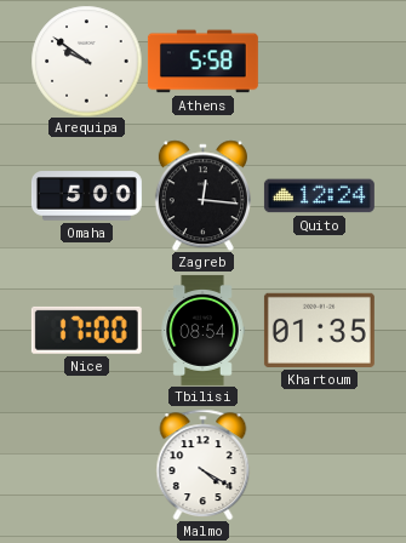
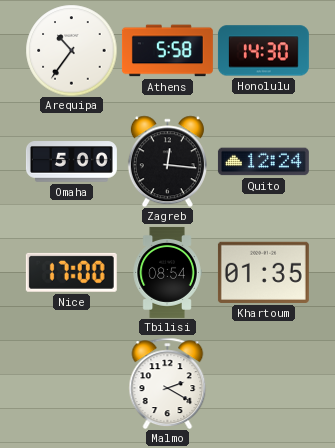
Arequipa: 9:51 -> 10:36
Honolulu: none -> 14:30
Malmo: 4:20 -> 2:20
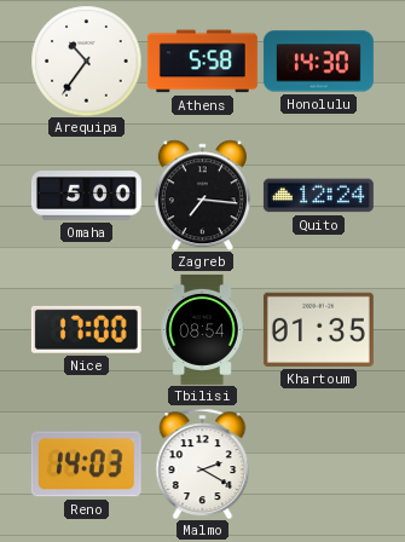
Zagreb: 12:16 -> 7:16
Reno: none -> 14:03
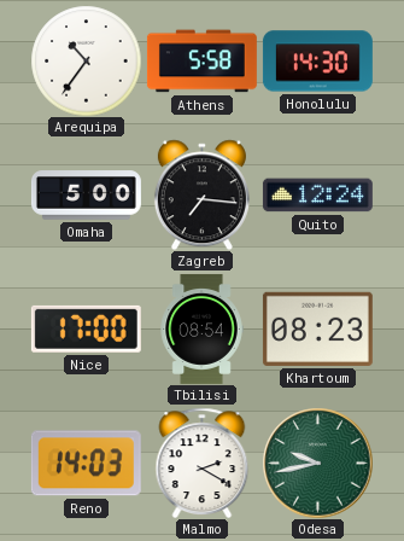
Khartoum: 01:35 -> 08:23
Odesa: none -> 9:43
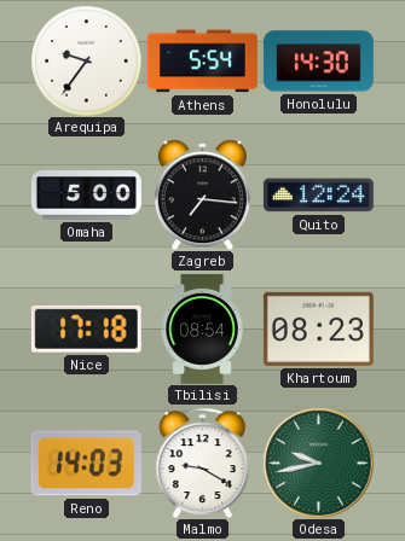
Arequipa: 10:36 -> 9:36
Athens: 5:58 -> 5:54
Nice: 17:00 -> 17:18
Malmo: 2:20 -> 9:20
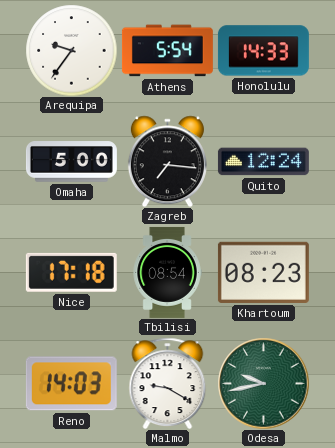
Honolulu: 14:30 -> 14:33
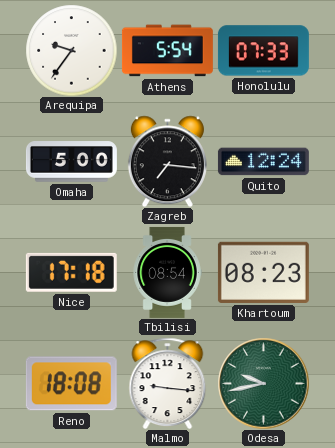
Honolulu: 14:33 -> 07:33
Reno: 14:03 -> 18:08
Malmo: 9:20 -> 9:16
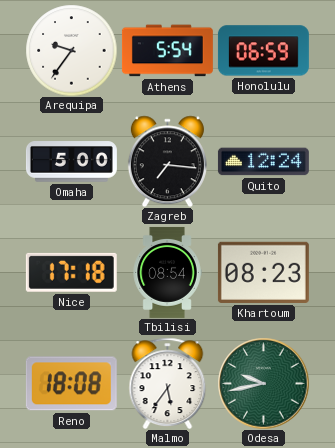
Honolulu: 07:33 -> 06:59
Malmo: 9:16 -> 5:36
